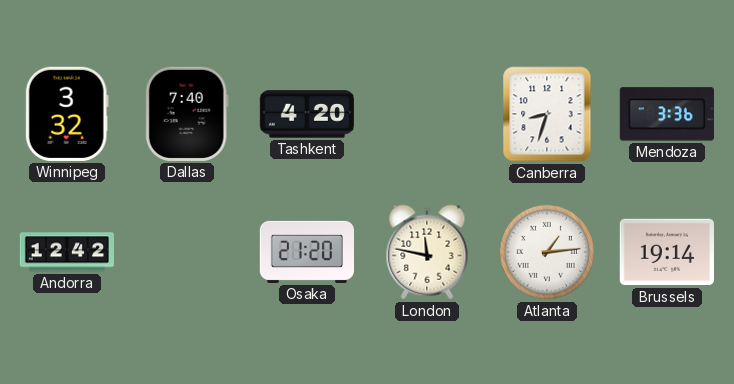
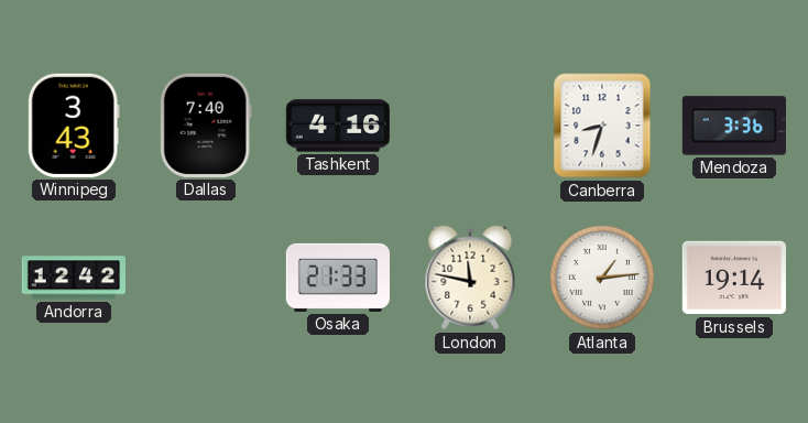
Winnipeg: 3:32 -> 3:43
Tashkent: 4:20 -> 4:16
Osaka: 21:20 -> 21:33
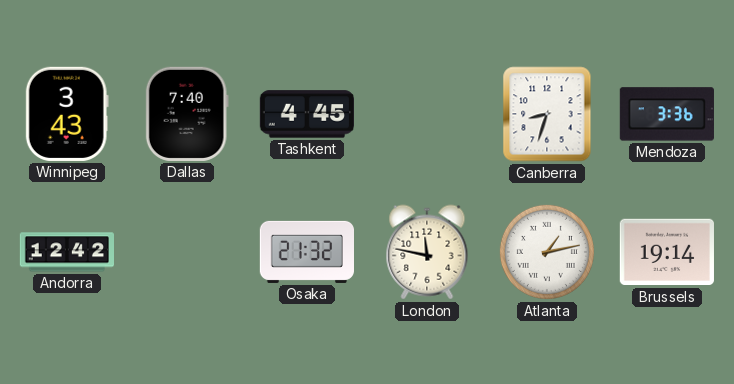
Tashkent: 4:16 -> 4:45
Osaka: 21:33 -> 21:32
Atlanta: 1:14 -> 1:13
